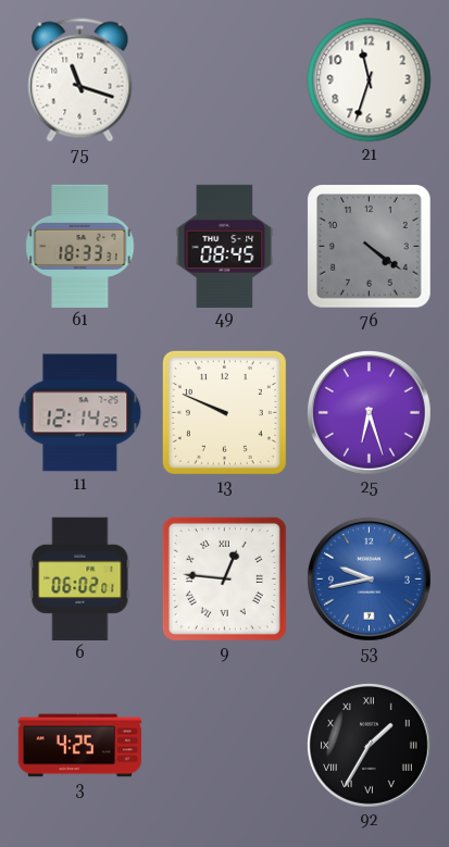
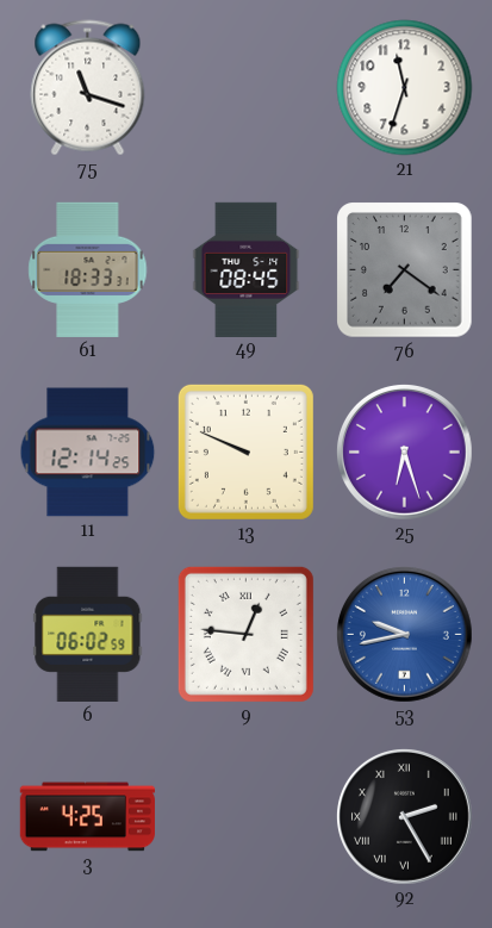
76: 4:21 -> 7:21
6: 06:02:01 -> 06:02:59
92: 1:35 -> 2:25
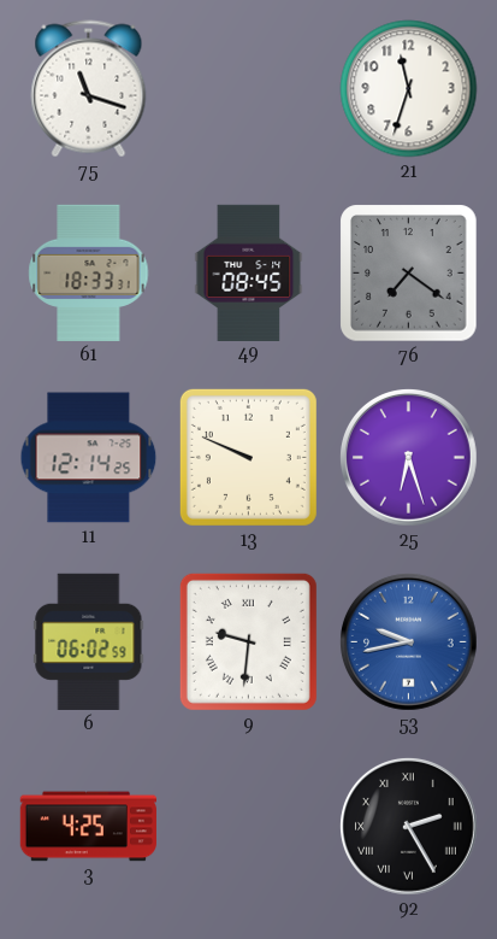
9: 12:46 -> 9:31
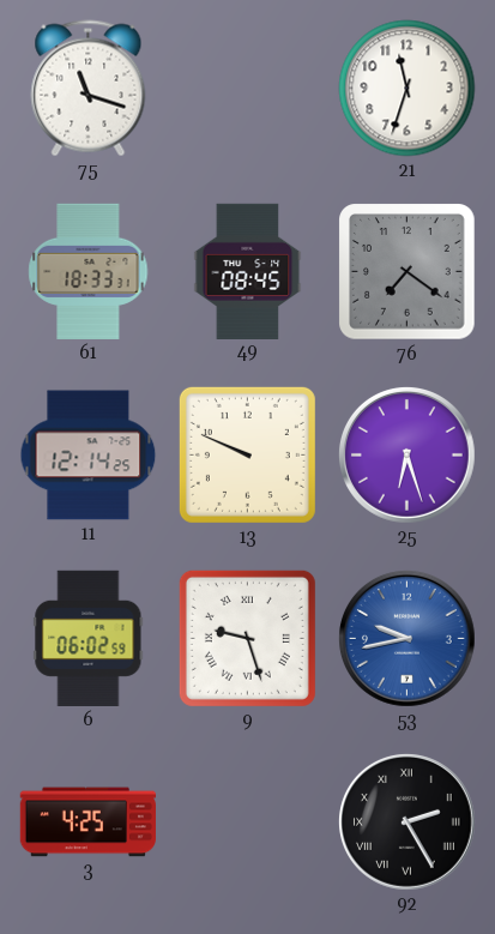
9: 9:31 -> 9:27
